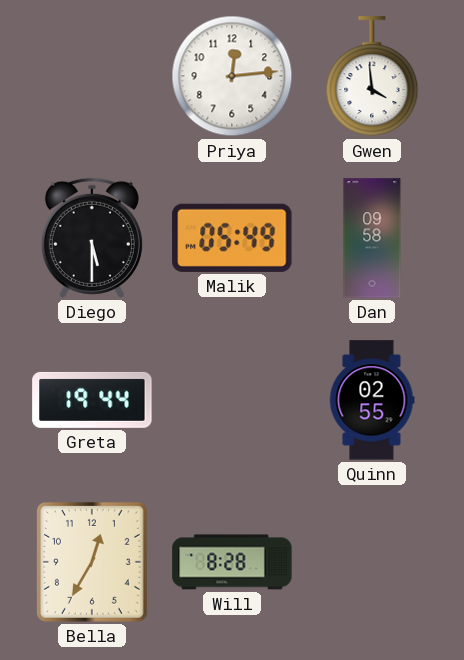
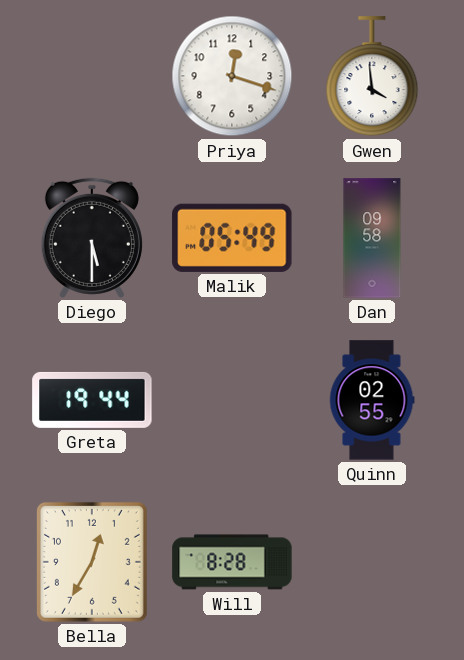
Priya: 12:14 -> 12:18
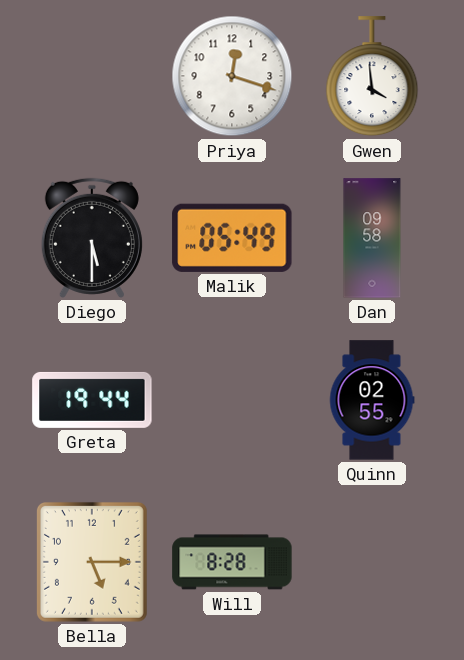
Bella: 12:35 -> 5:15
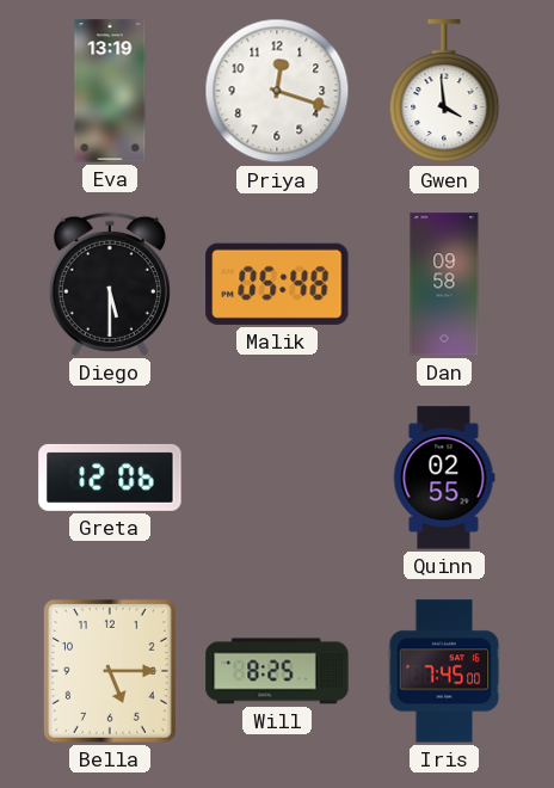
Eva: none -> 13:19
Malik: 05:49 -> 05:48
Greta: 19:44 -> 12:06
Will: 8:28 -> 8:25
Iris: none -> 7:45
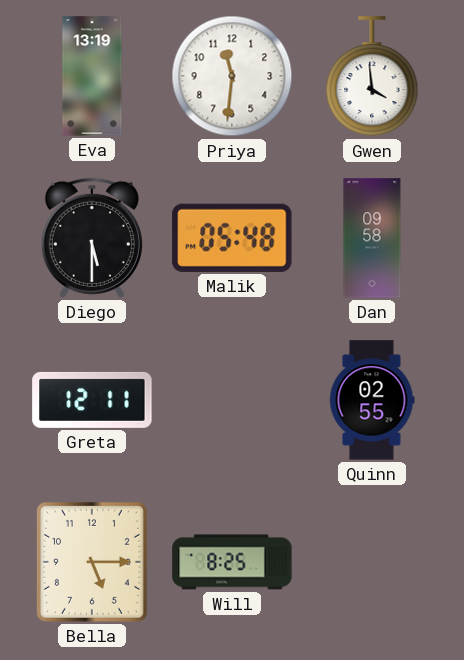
Priya: 12:18 -> 11:31
Greta: 12:06 -> 12:11
Iris: 7:45 -> none
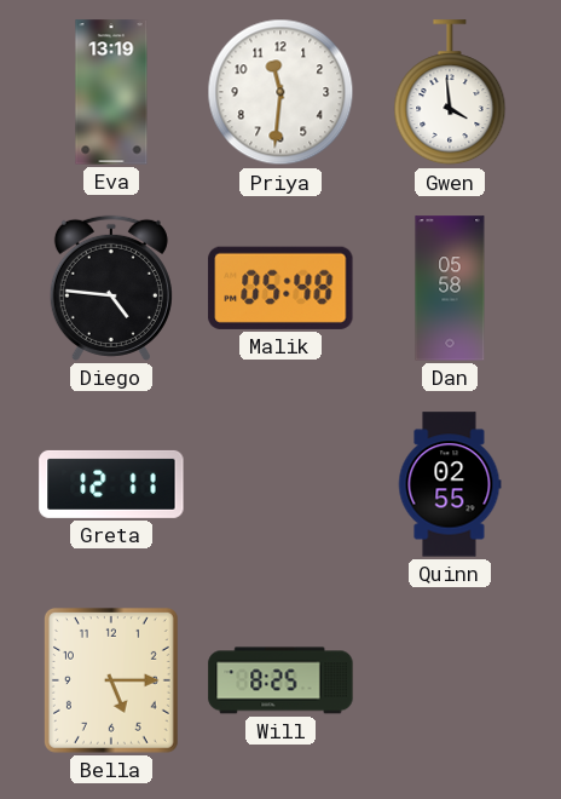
Diego: 5:30 -> 4:46
Dan: 09:58 -> 05:58
